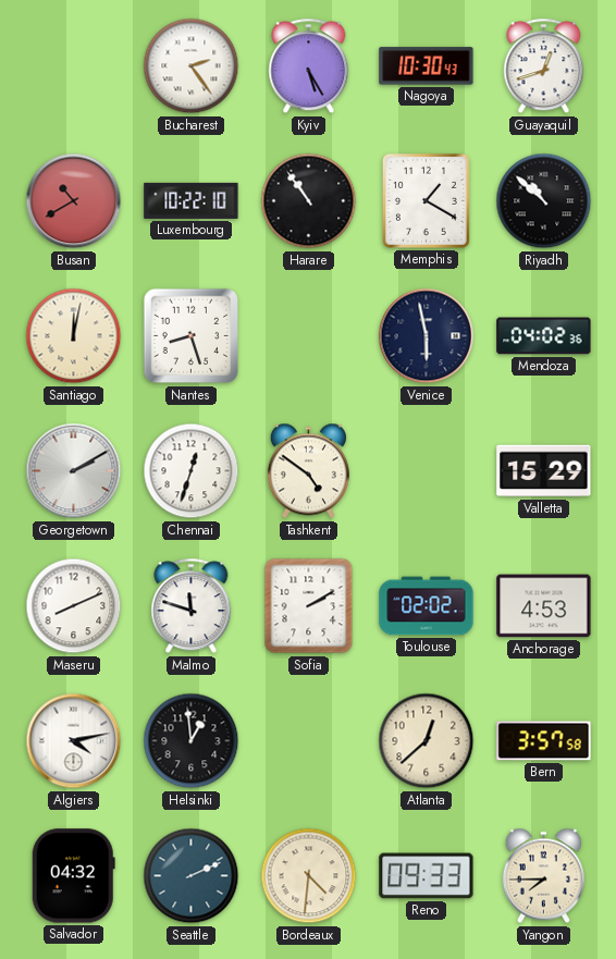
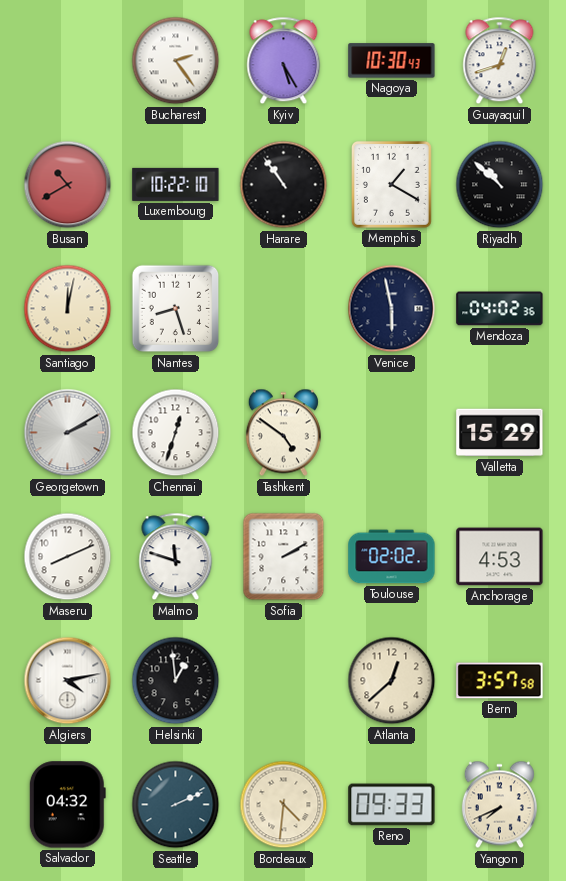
Yangon: 7:45 -> 7:41
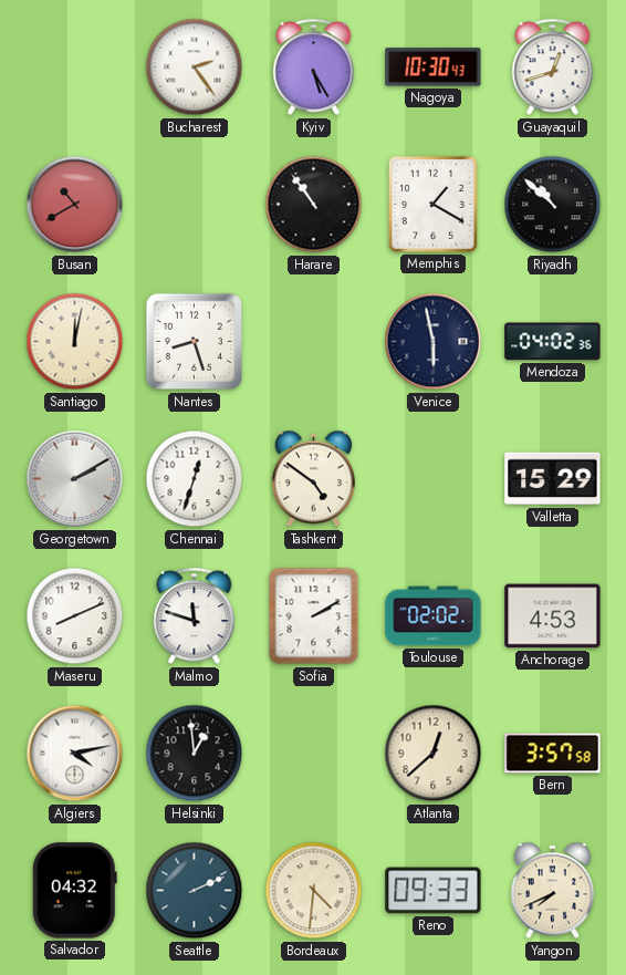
Luxembourg: 10:22 -> none
